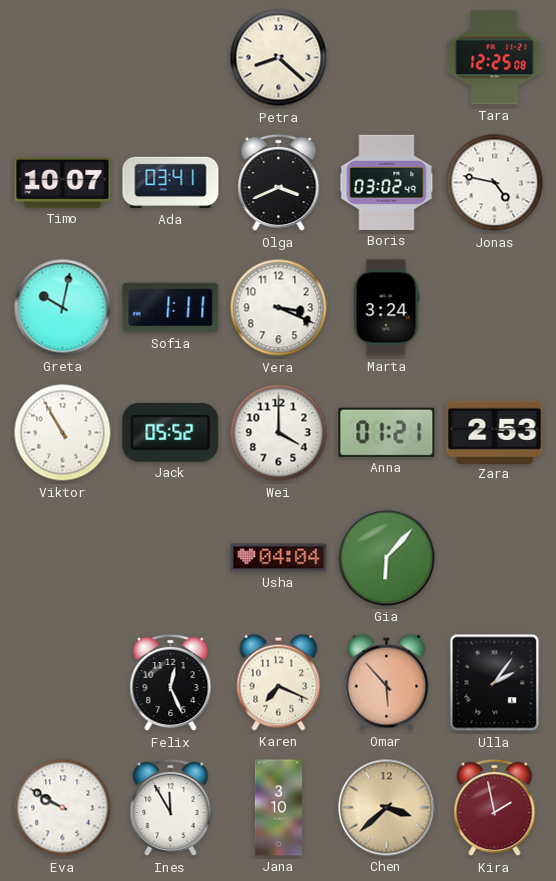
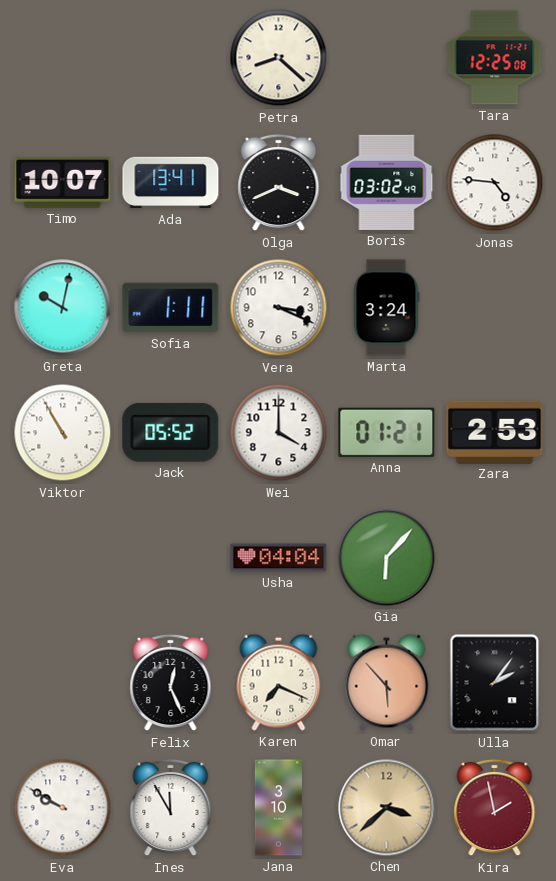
Ada: 03:41 -> 13:41
Jonas: 4:47 -> 4:46
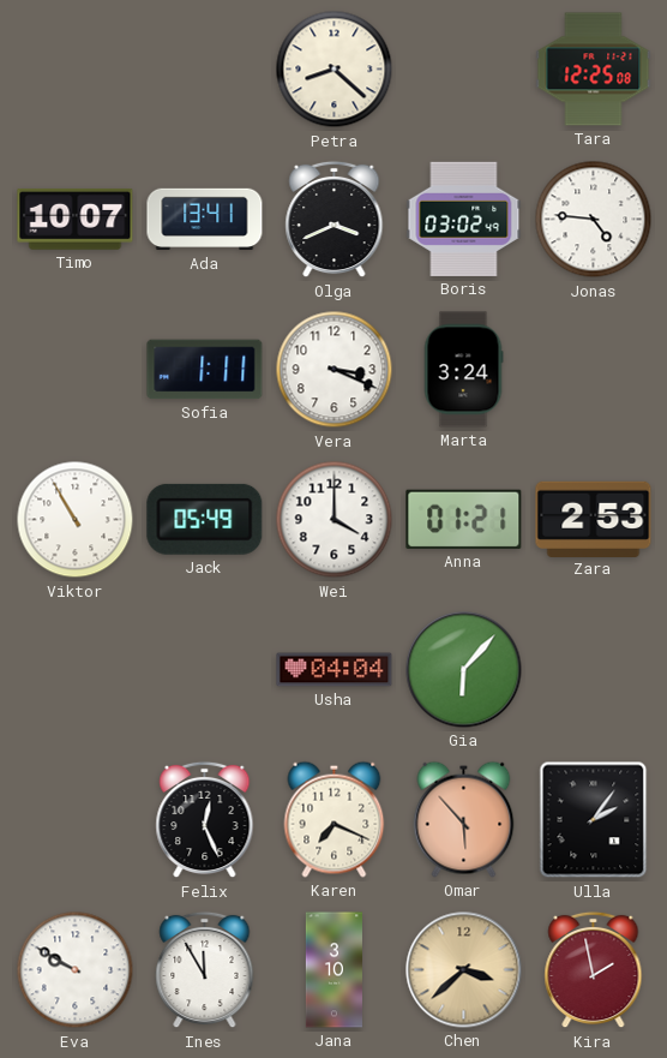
Greta: 10:02 -> none
Jack: 05:52 -> 05:49
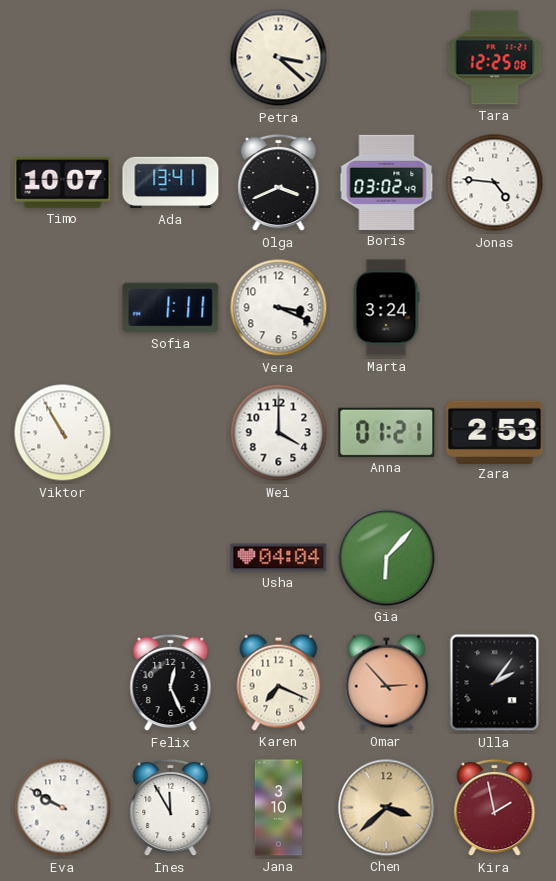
Petra: 8:22 -> 3:22
Jack: 05:49 -> none
Omar: 5:53 -> 2:53
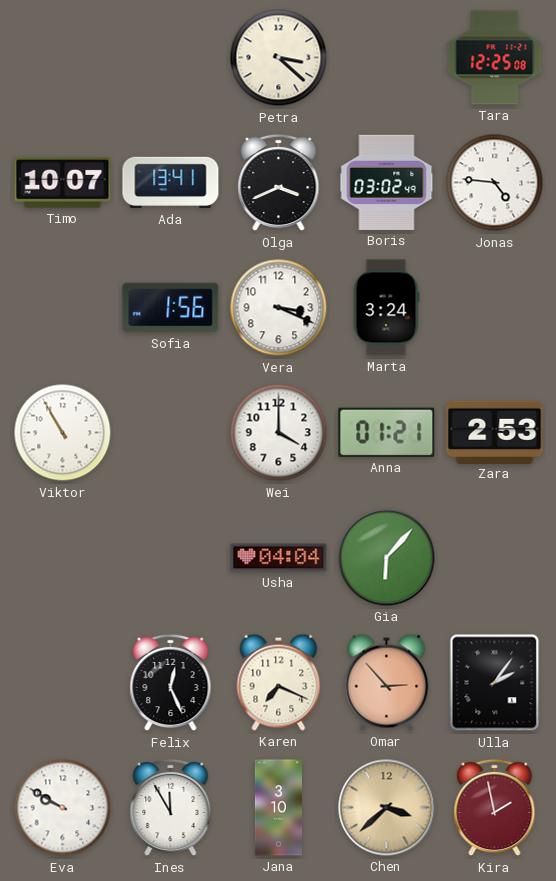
Sofia: 1:11 -> 1:56
